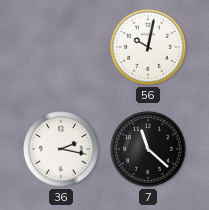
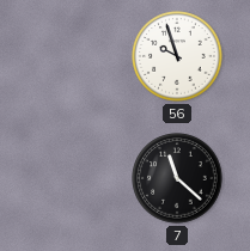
56: 10:02 -> 9:57
36: 2:17 -> none
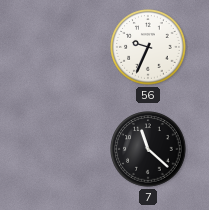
56: 9:57 -> 9:34
